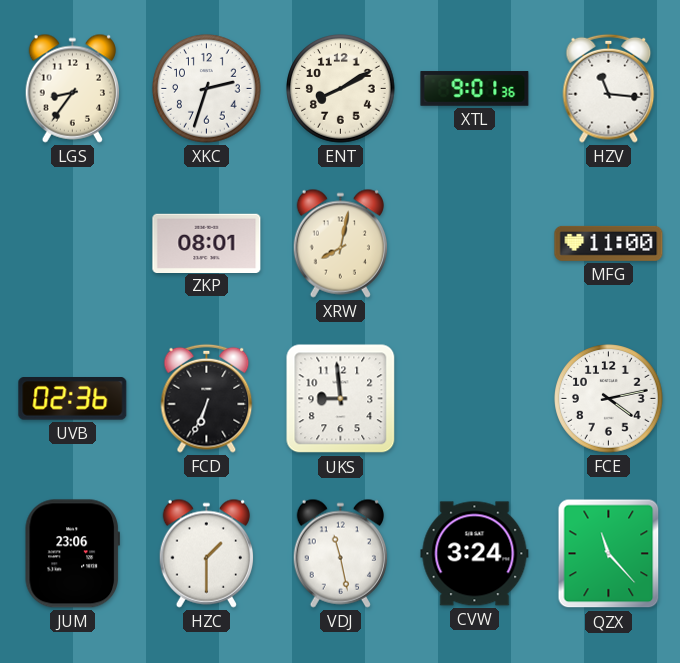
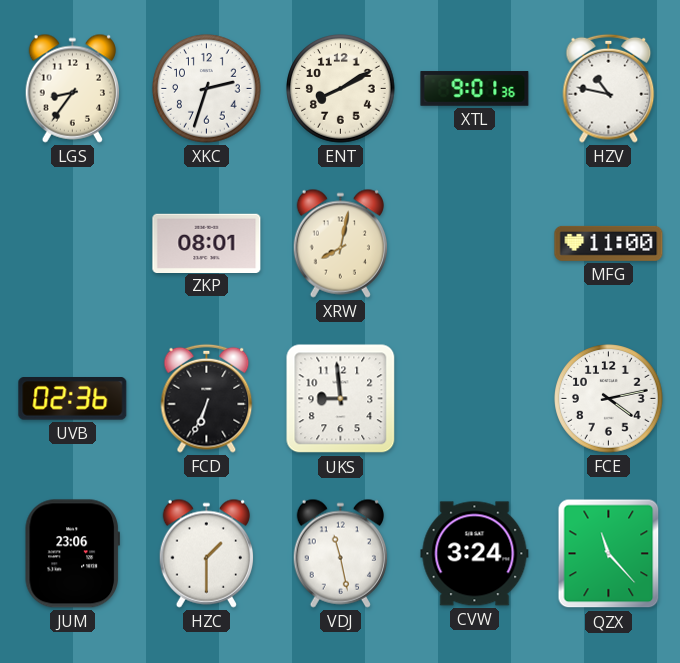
HZV: 11:16 -> 10:47
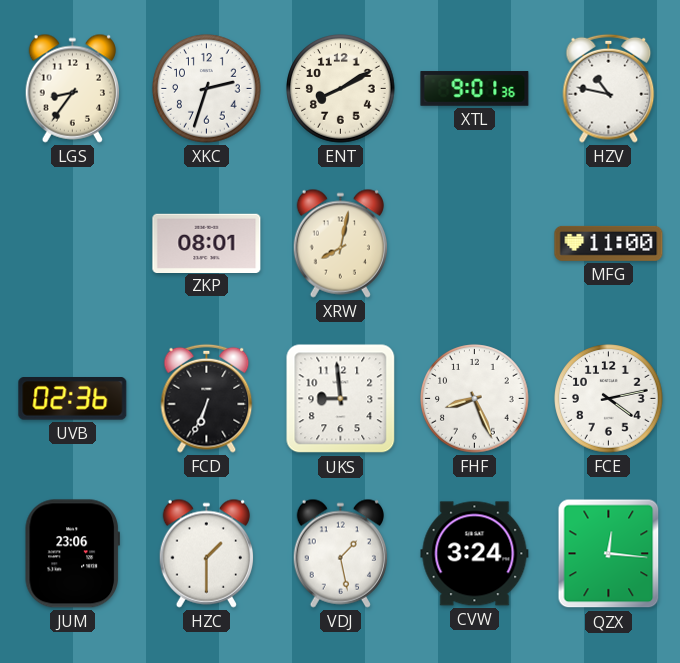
FHF: none -> 8:26
VDJ: 11:28 -> 1:28
QZX: 11:23 -> 12:16
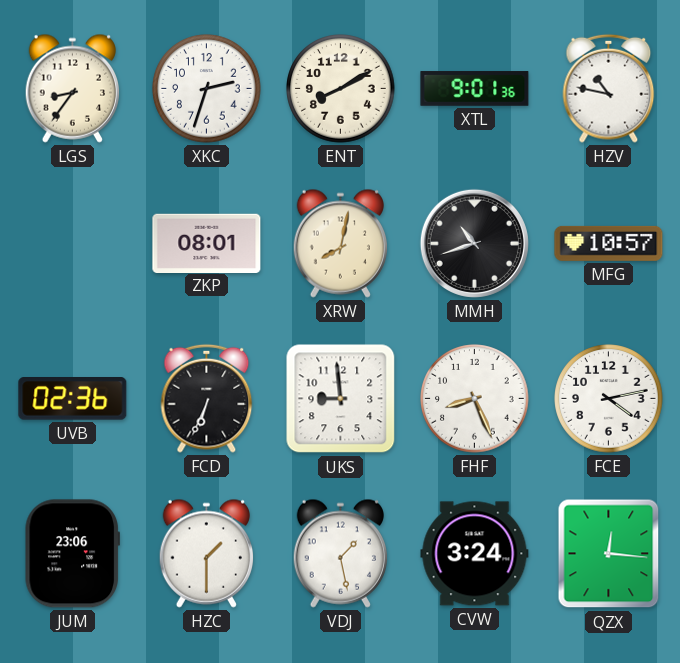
MMH: none -> 10:42
MFG: 11:00 -> 10:57
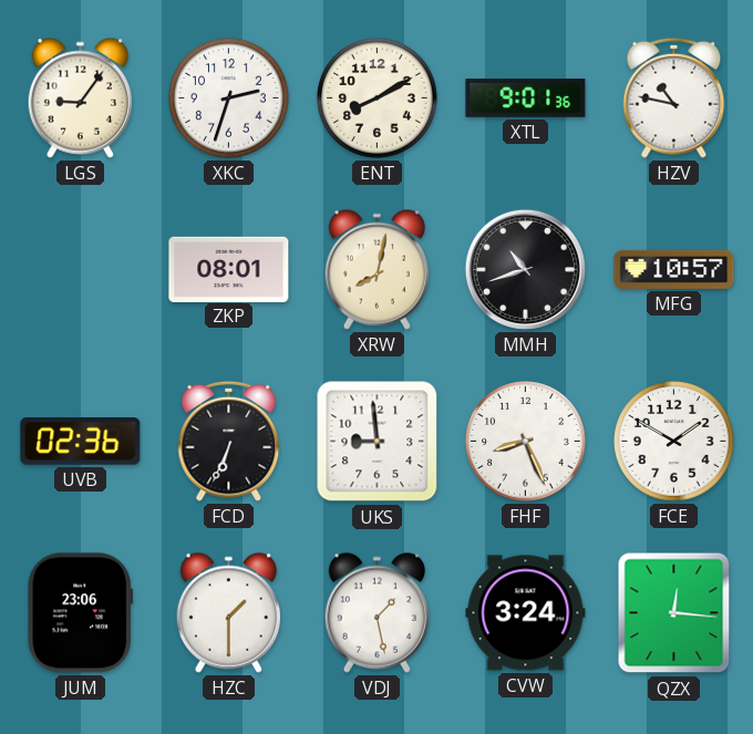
LGS: 8:36 -> 9:06
FCE: 4:13 -> 1:50
